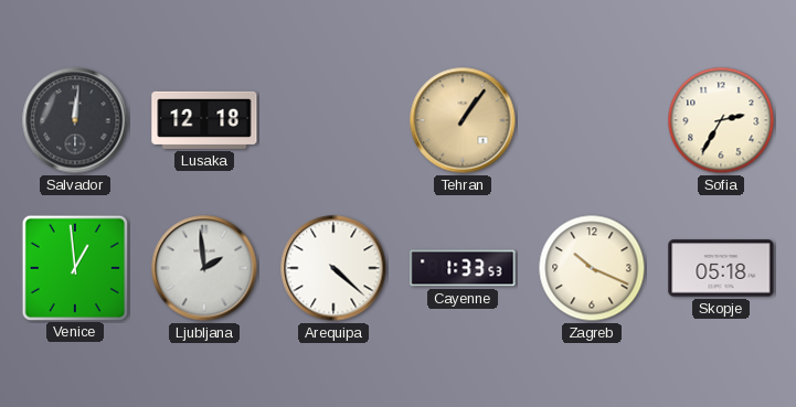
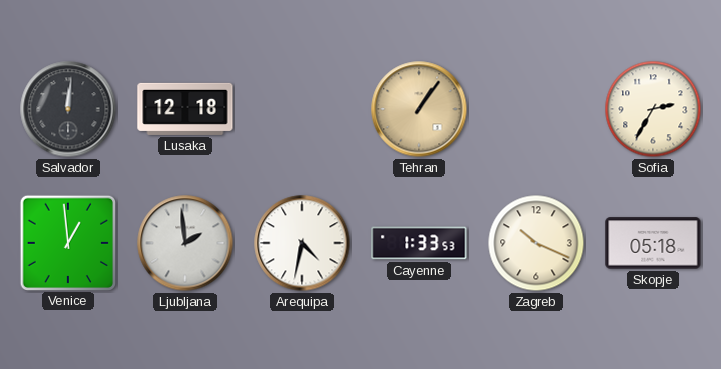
Arequipa: 4:22 -> 4:32
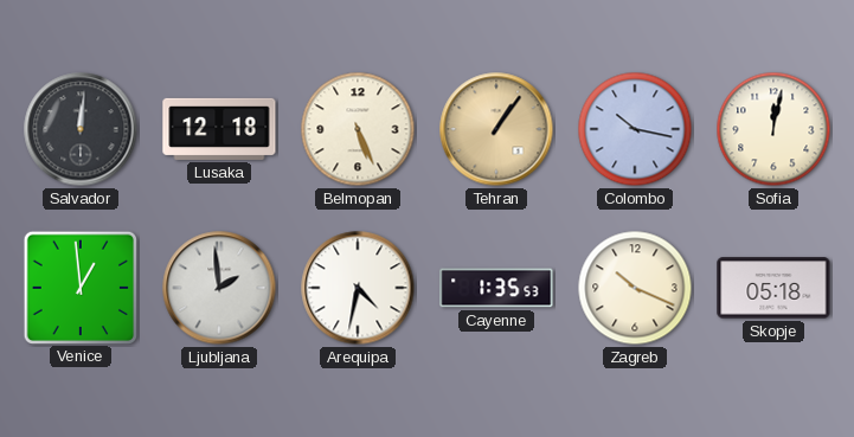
Belmopan: none -> 5:26
Colombo: none -> 10:17
Sofia: 2:35 -> 12:02
Cayenne: 1:33 -> 1:35
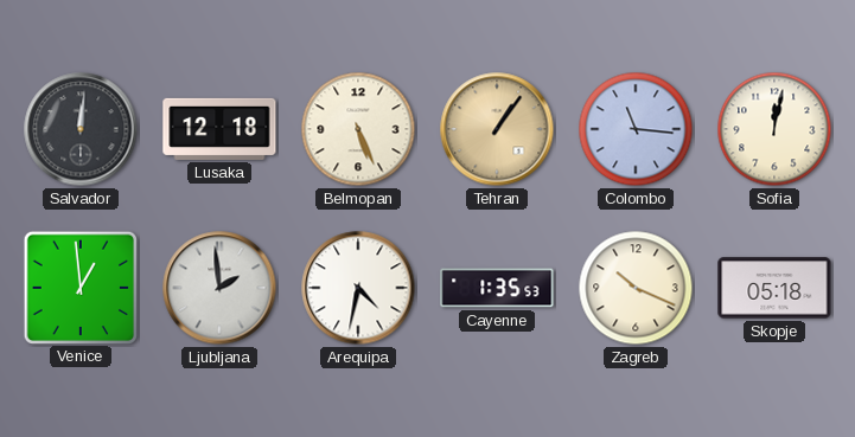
Colombo: 10:17 -> 11:16
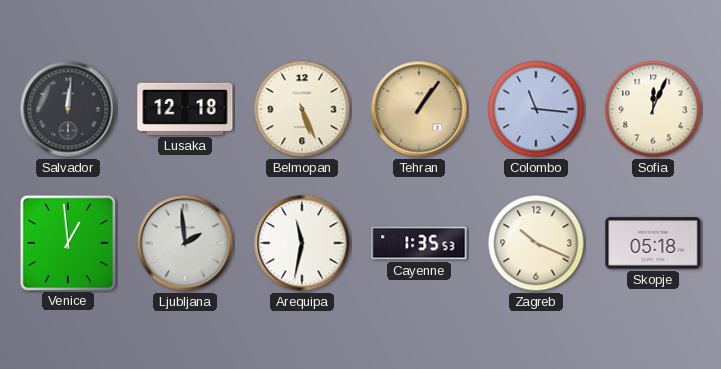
Sofia: 12:02 -> 12:04
Arequipa: 4:32 -> 11:32
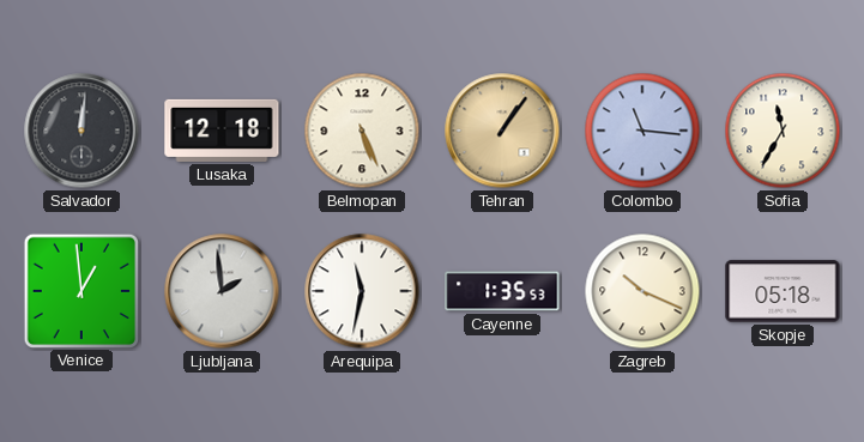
Sofia: 12:04 -> 11:35
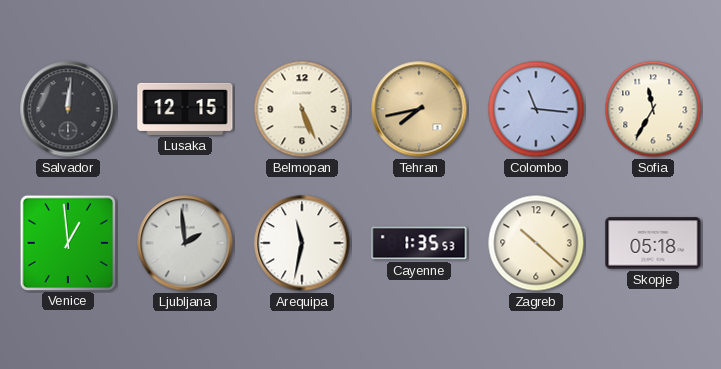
Lusaka: 12:18 -> 12:15
Tehran: 1:06 -> 7:43
Zagreb: 10:19 -> 10:22
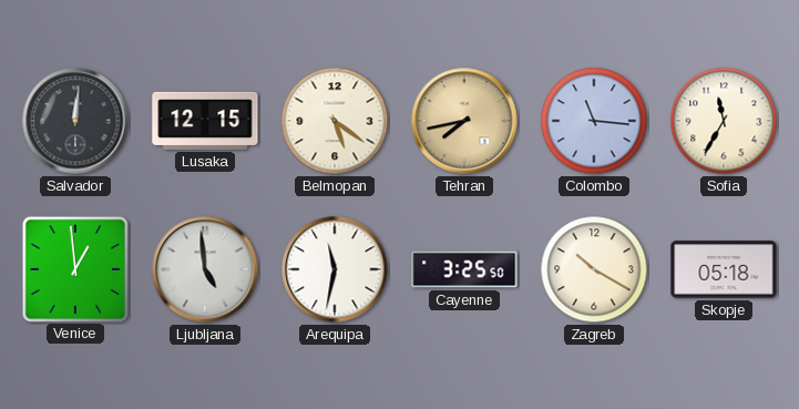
Belmopan: 5:26 -> 5:21
Ljubljana: 1:59 -> 4:59
Cayenne: 1:35 -> 3:25
Zagreb: 10:22 -> 10:20
